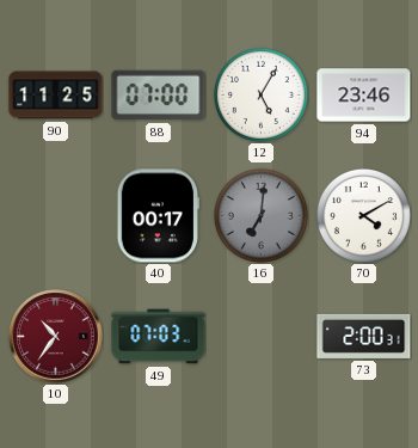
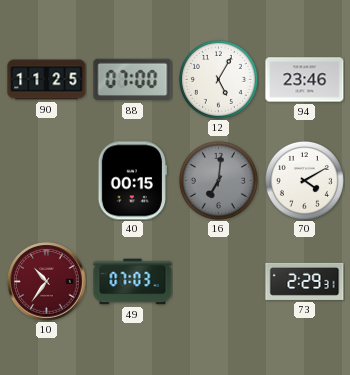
40: 00:17 -> 00:15
73: 2:00 -> 2:29
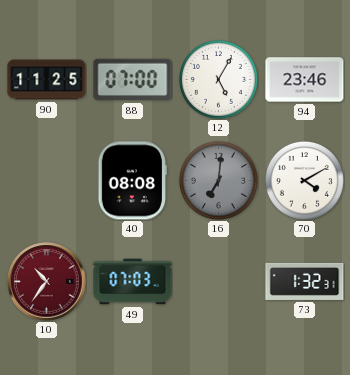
40: 00:15 -> 08:08
73: 2:29 -> 1:32
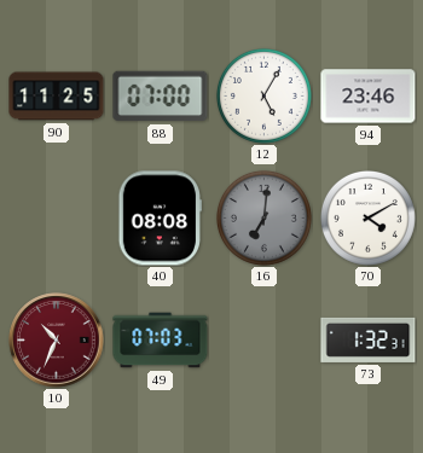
10: 10:36 -> 10:34
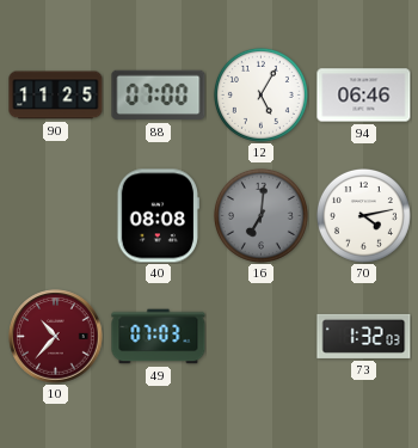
94: 23:46 -> 06:46
70: 4:10 -> 4:13
10: 10:34 -> 10:37
73: 1:32:31 -> 1:32:03
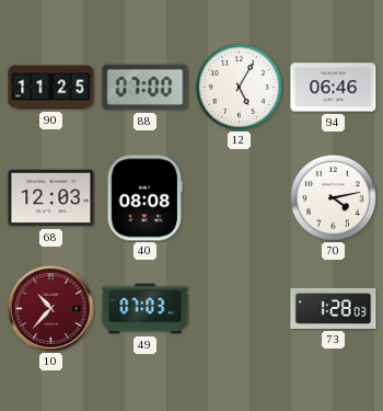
68: none -> 12:03
16: 7:01 -> none
73: 1:32 -> 1:28
